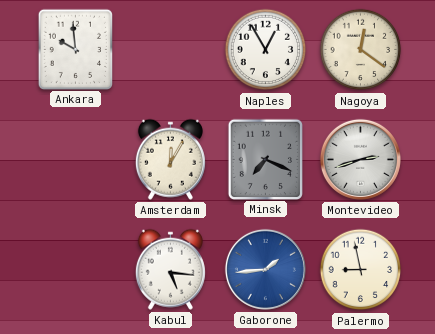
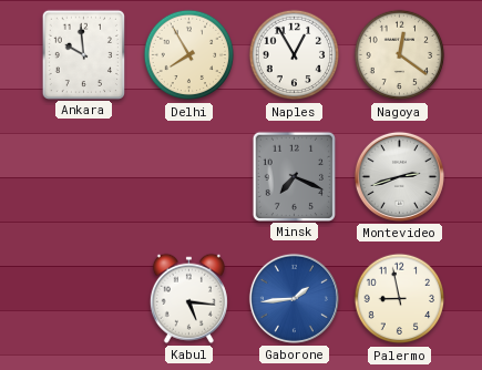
Delhi: none -> 7:55
Amsterdam: 12:05 -> none
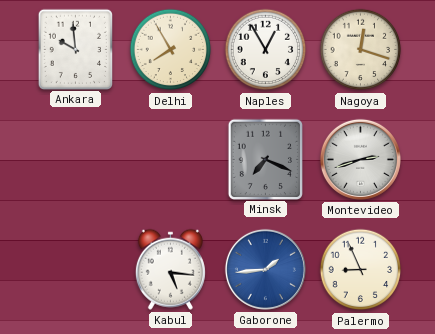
Nagoya: 12:21 -> 12:18
Palermo: 8:58 -> 8:56
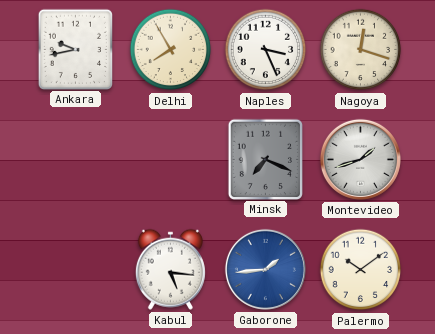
Ankara: 9:59 -> 9:43
Naples: 12:55 -> 3:26
Montevideo: 2:42 -> 1:42
Palermo: 8:56 -> 10:09
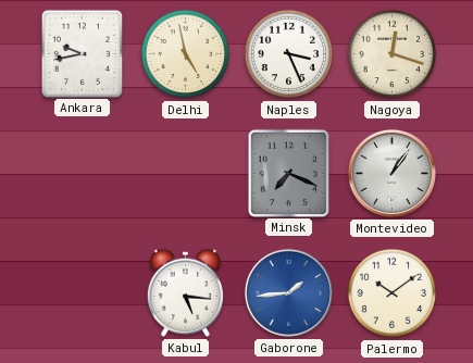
Delhi: 7:55 -> 4:58
Montevideo: 1:42 -> 1:06
